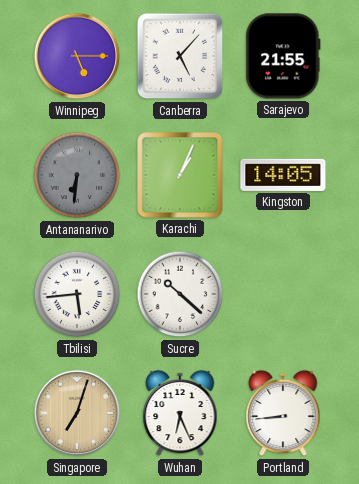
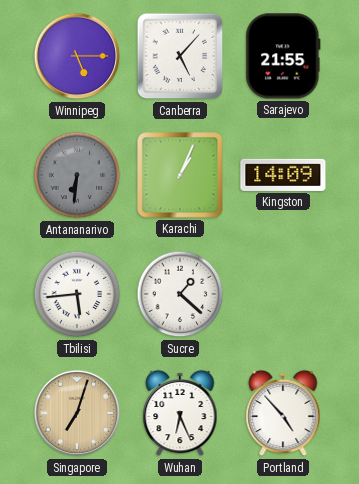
Kingston: 14:05 -> 14:09
Sucre: 10:22 -> 1:22
Portland: 8:44 -> 4:53
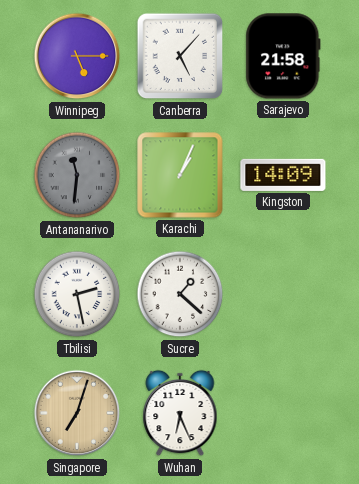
Sarajevo: 21:55 -> 21:58
Antananarivo: 6:31 -> 11:31
Tbilisi: 5:44 -> 2:28
Portland: 4:53 -> none
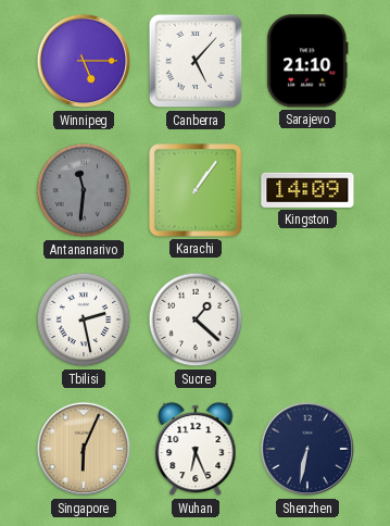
Sarajevo: 21:58 -> 21:10
Karachi: 1:04 -> 1:06
Singapore: 7:03 -> 6:04
Shenzhen: none -> 6:32
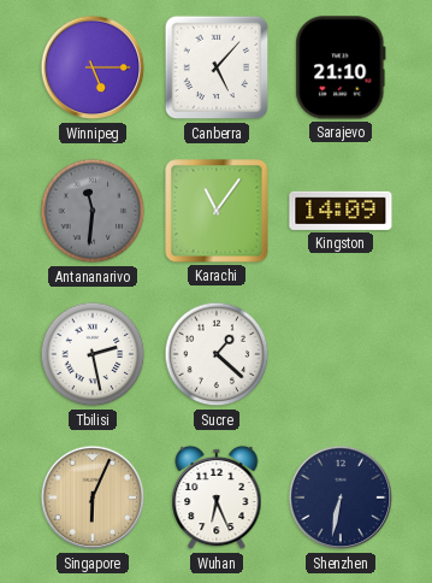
Karachi: 1:06 -> 11:06
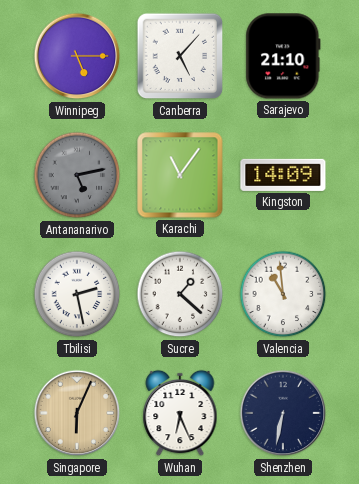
Antananarivo: 11:31 -> 5:13
Valencia: none -> 10:59
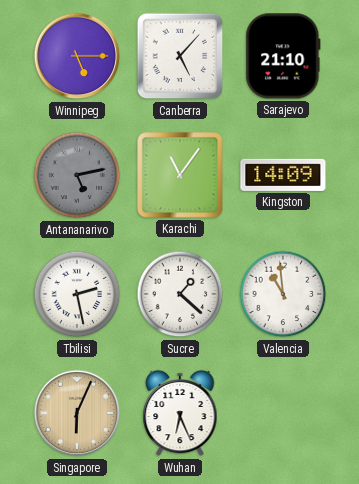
Shenzhen: 6:32 -> none
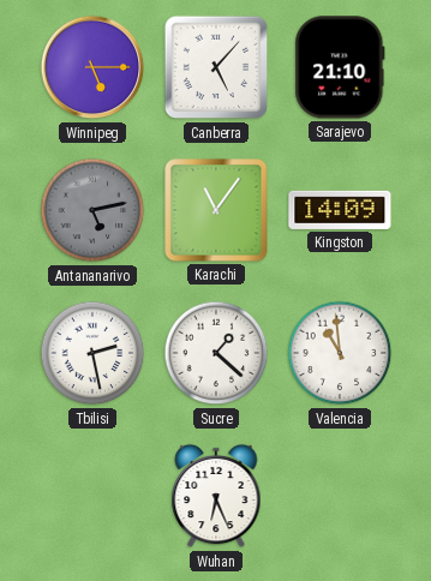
Singapore: 6:04 -> none
